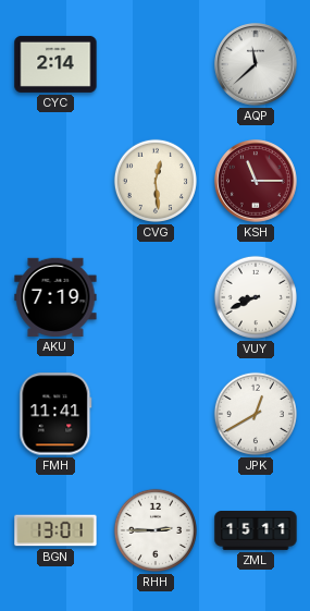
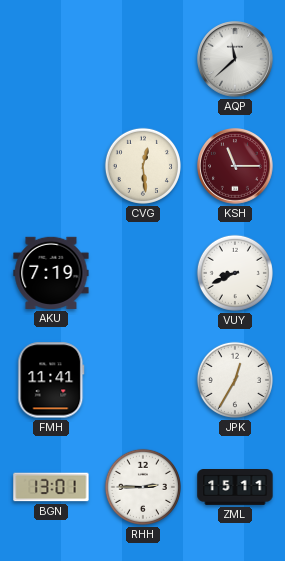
CYC: 2:14 -> none
JPK: 12:40 -> 12:35
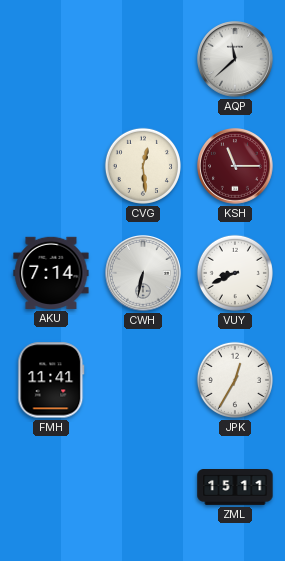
AKU: 7:19 -> 7:14
CWH: none -> 6:32
BGN: 13:01 -> none
RHH: 2:45 -> none
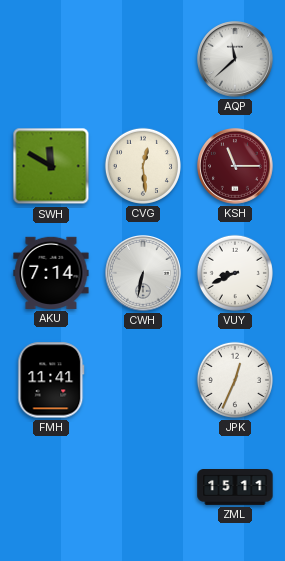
SWH: none -> 11:50
JPK: 12:35 -> 12:34
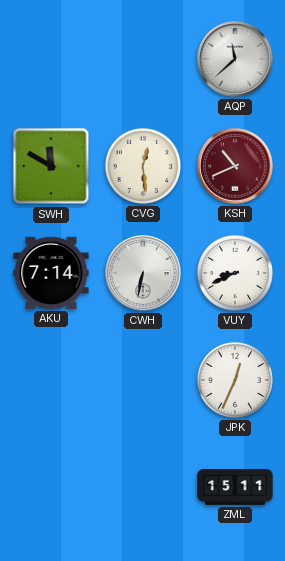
KSH: 11:15 -> 10:41
FMH: 11:41 -> none
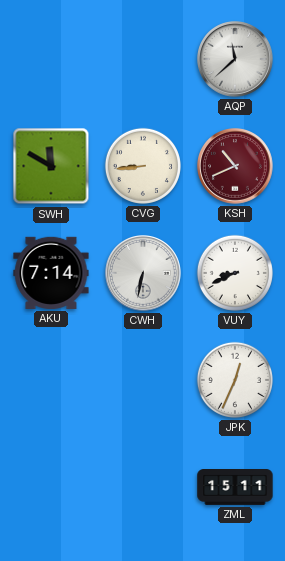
CVG: 12:29 -> 8:44
